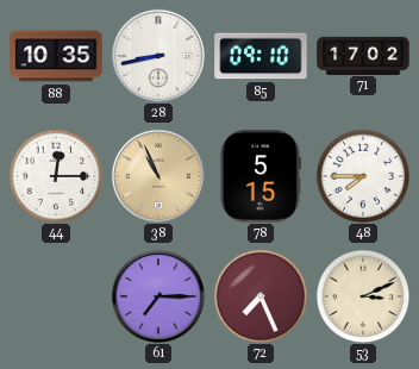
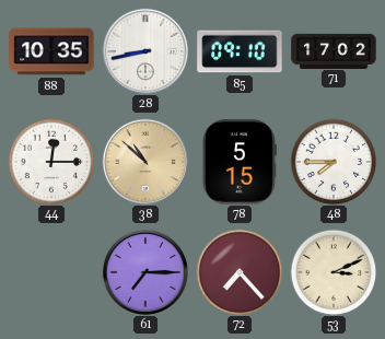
38: 10:56 -> 10:52
72: 7:26 -> 7:23
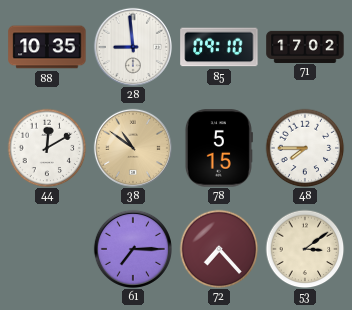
28: 8:43 -> 8:59
44: 12:15 -> 12:10
38: 10:52 -> 10:51
53: 3:11 -> 3:09
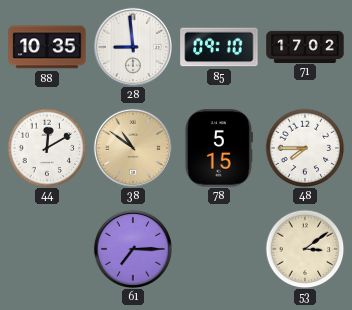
72: 7:23 -> none
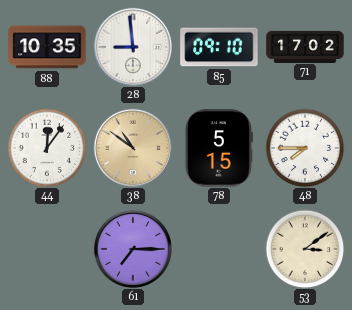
44: 12:10 -> 12:06
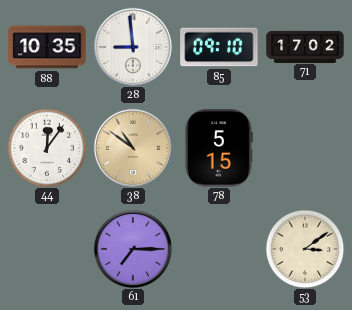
48: 7:45 -> none
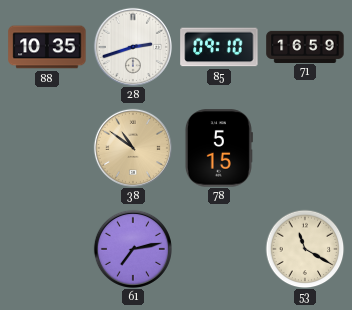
28: 8:59 -> 2:42
71: 17:02 -> 16:59
44: 12:06 -> none
61: 7:15 -> 7:13
53: 3:09 -> 11:20
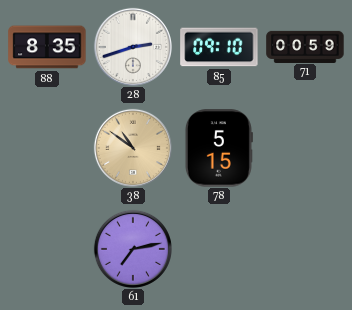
88: 10:35 -> 8:35
71: 16:59 -> 00:59
53: 11:20 -> none
